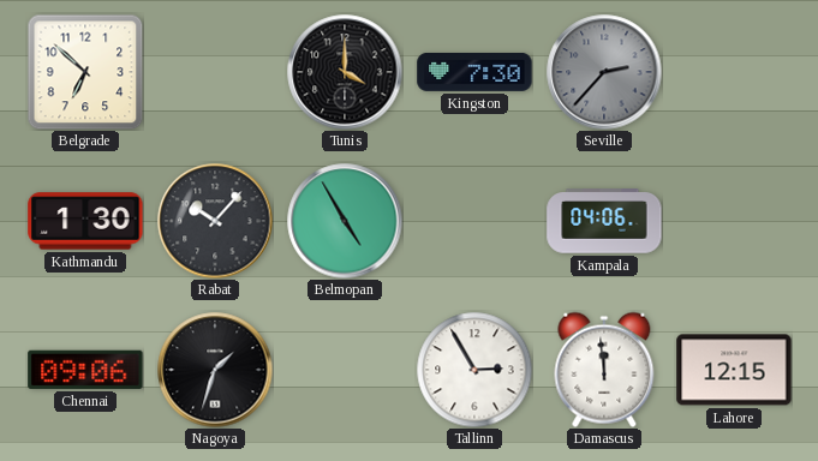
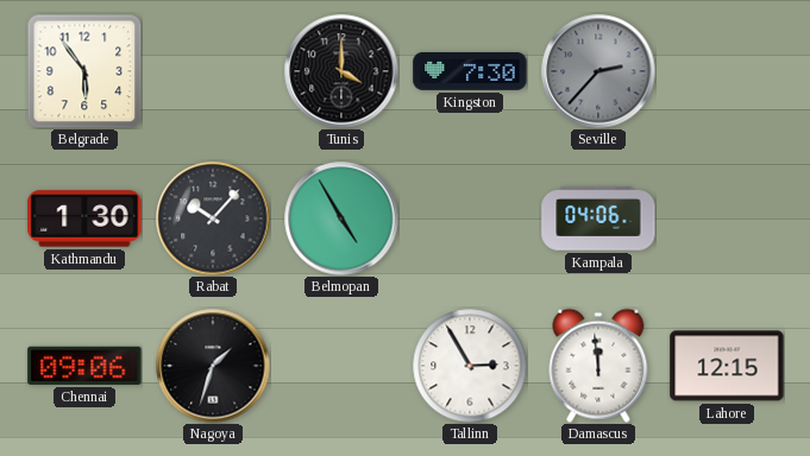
Belgrade: 6:52 -> 5:54
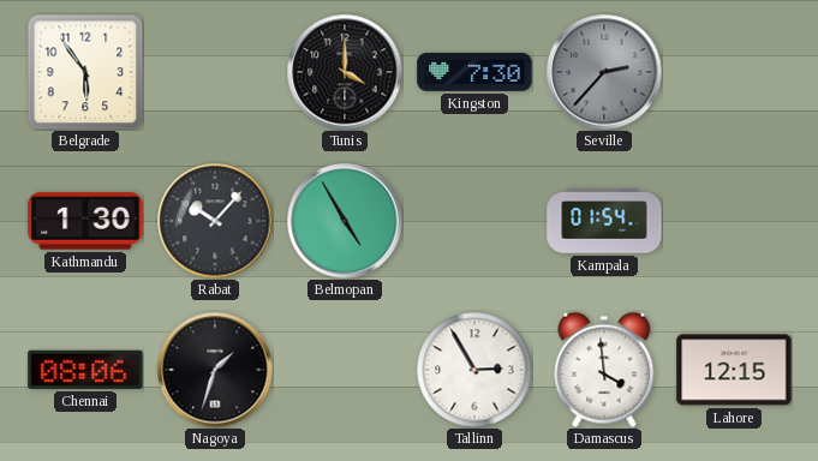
Kampala: 04:06 -> 01:54
Chennai: 09:06 -> 08:06
Damascus: 11:59 -> 3:59
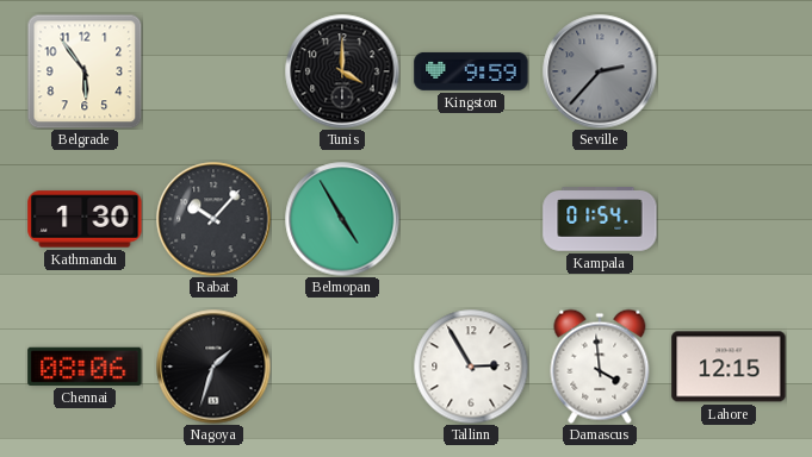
Kingston: 7:30 -> 9:59
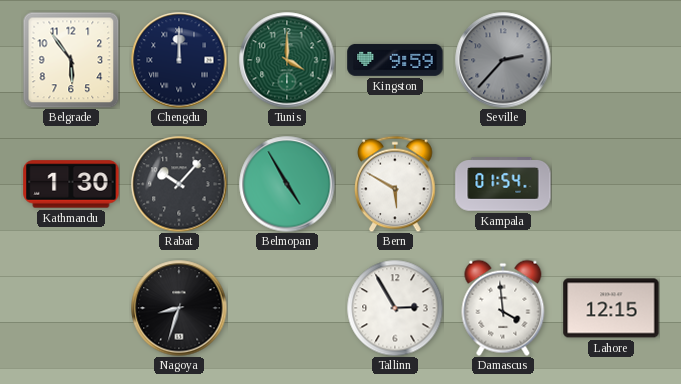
Chengdu: none -> 12:00
Tunis dial: black -> green
Bern: none -> 5:50
Chennai: 08:06 -> none
Nagoya: 1:33 -> 8:33
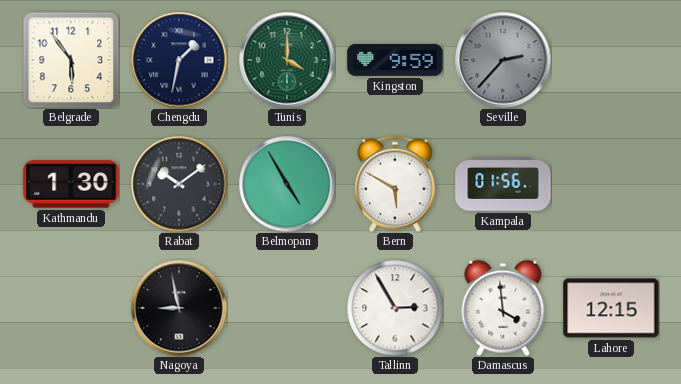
Chengdu: 12:00 -> 1:32
Rabat: 10:07 -> 10:09
Kampala: 01:54 -> 01:56
Nagoya: 8:33 -> 8:58
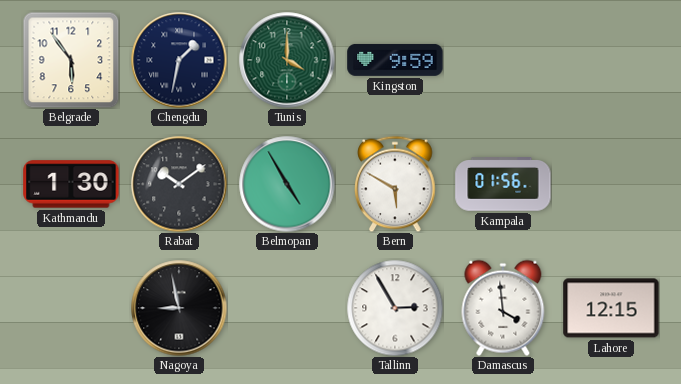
Seville: 2:37 -> none
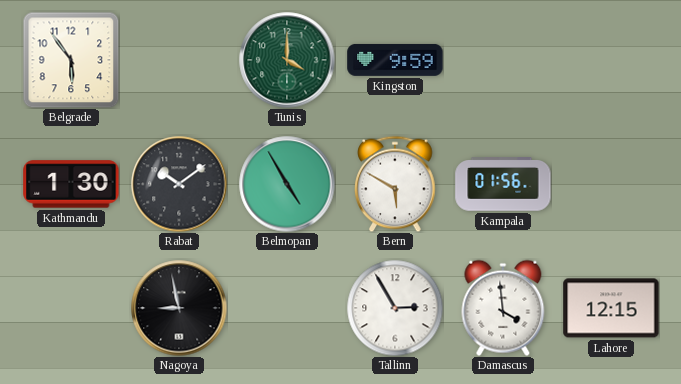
Chengdu: 1:32 -> none
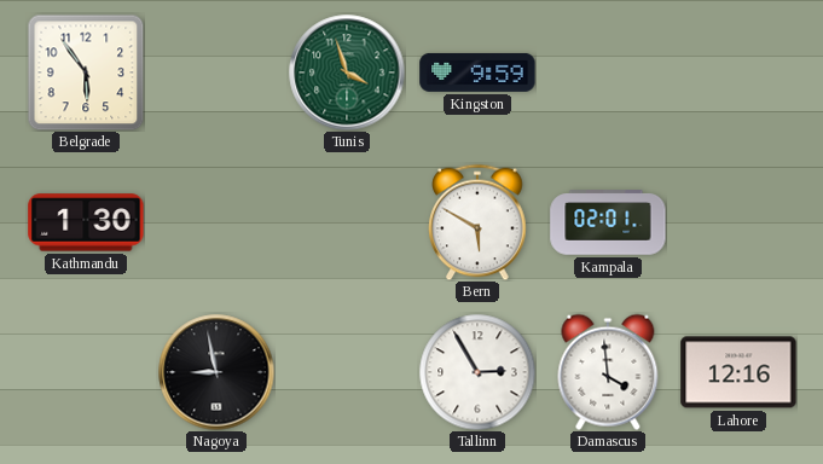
Tunis: 4:00 -> 3:57
Rabat: 10:09 -> none
Belmopan: 4:55 -> none
Kampala: 01:56 -> 02:01
Lahore: 12:15 -> 12:16
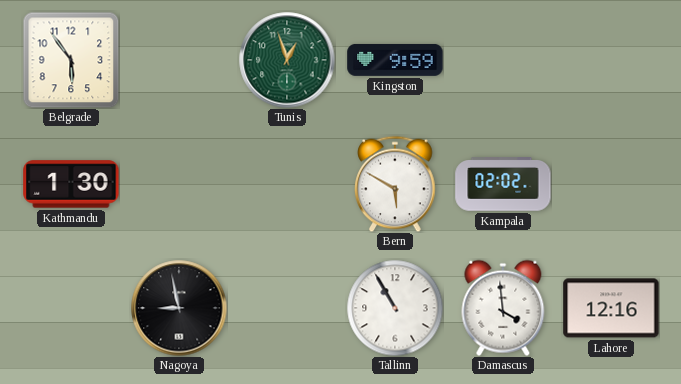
Tunis: 3:57 -> 12:57
Kampala: 02:01 -> 02:02
Tallinn: 2:55 -> 10:55
